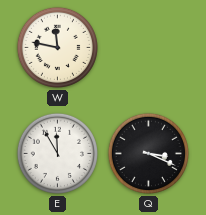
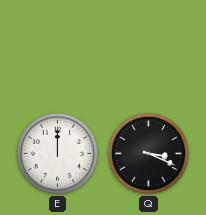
W: 11:47 -> none
E: 11:55 -> 12:00
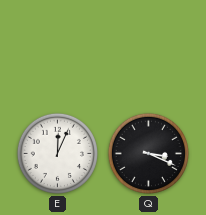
E: 12:00 -> 12:04
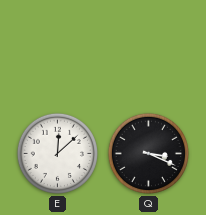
E: 12:04 -> 12:08
